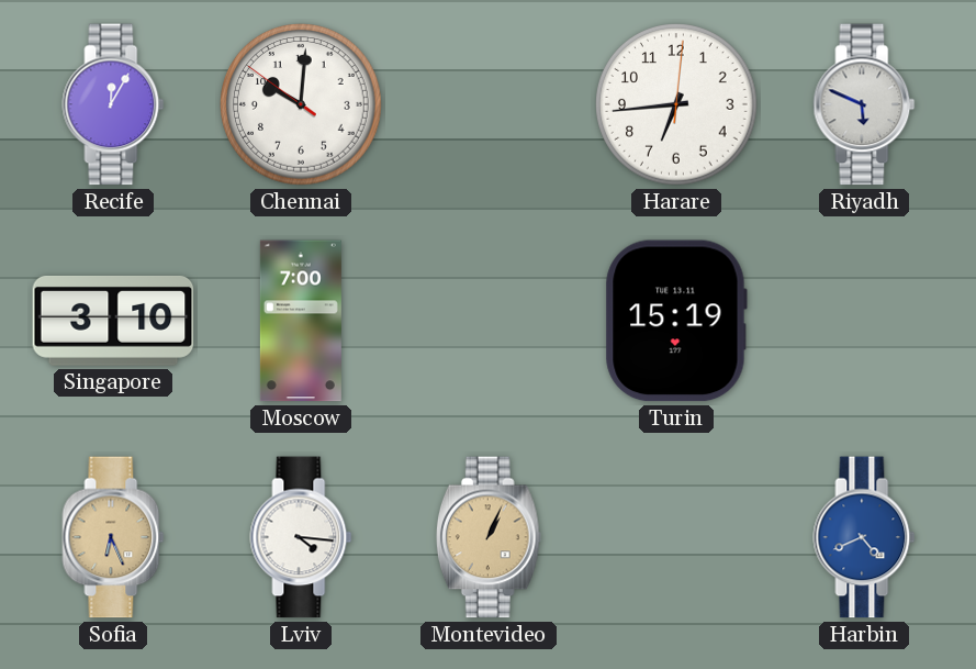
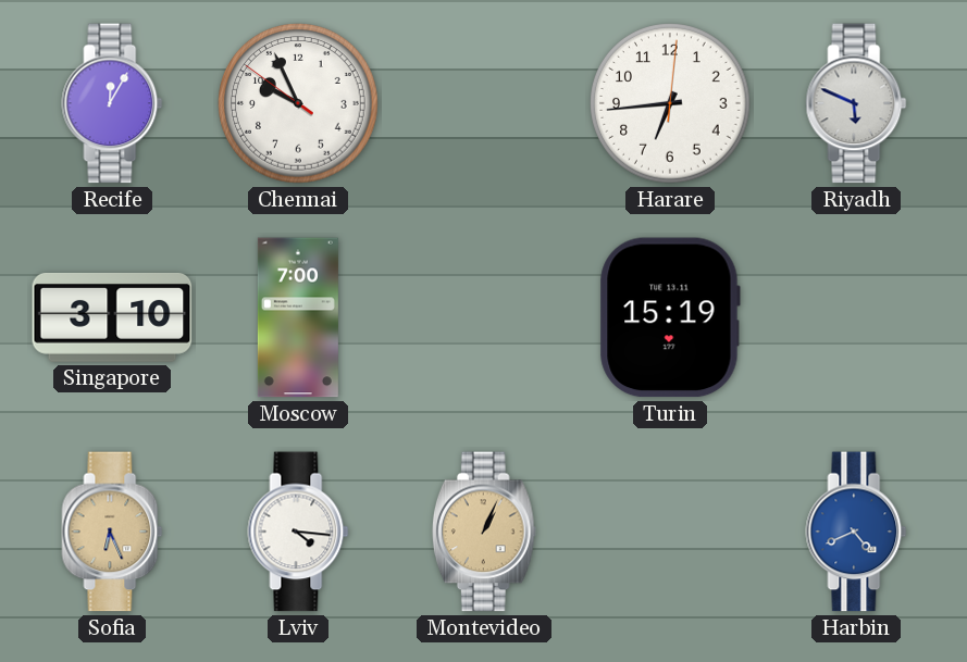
Chennai: 10:00 -> 9:55
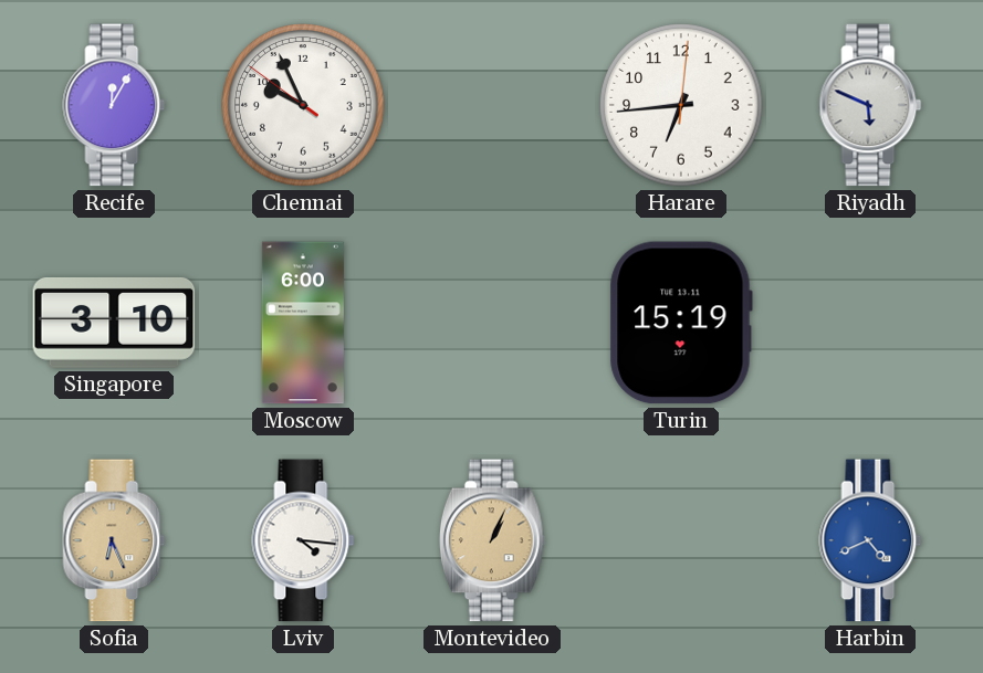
Moscow: 7:00 -> 6:00
